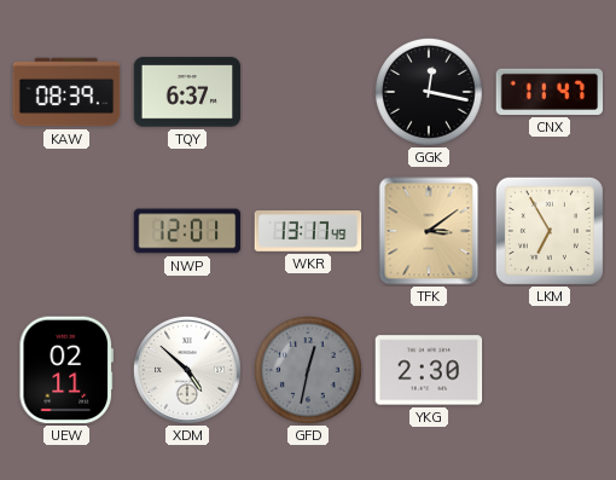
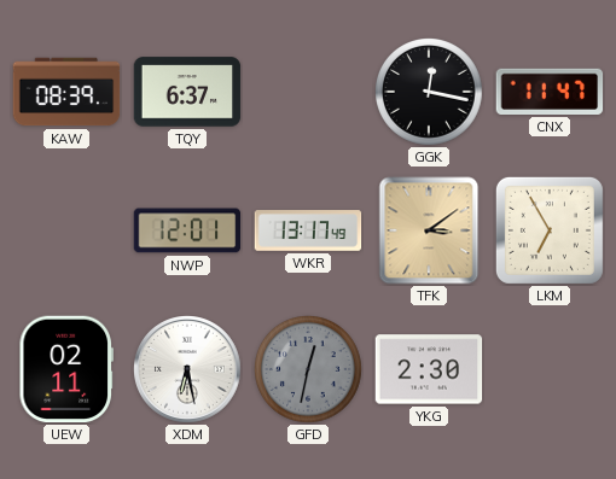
XDM: 4:52 -> 6:28
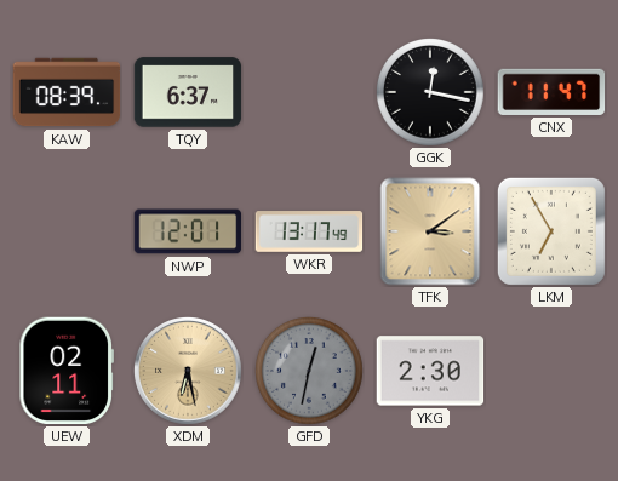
XDM dial: white -> champagne
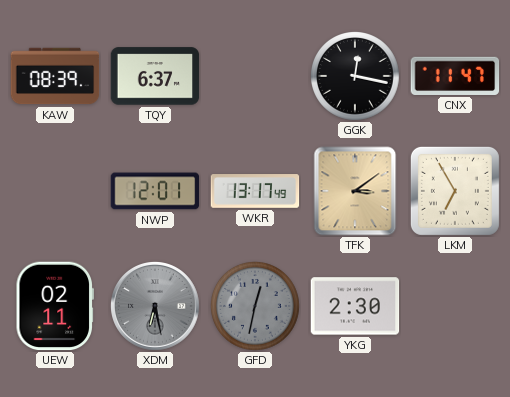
XDM dial: champagne -> grey
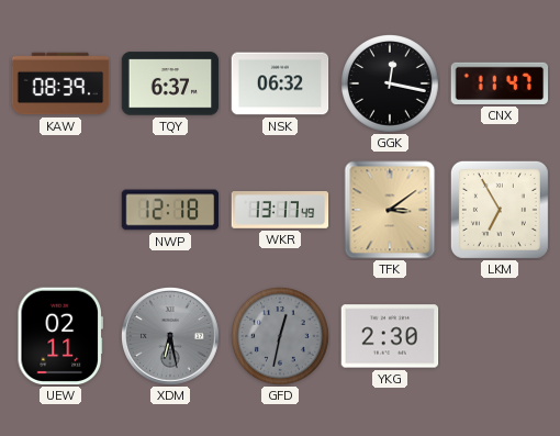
NSK: none -> 06:32
NWP: 12:01 -> 12:18
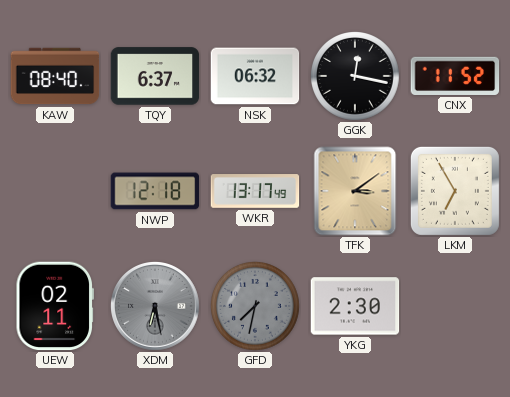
KAW: 08:39 -> 08:40
CNX: 11:47 -> 11:52
GFD: 12:32 -> 7:32
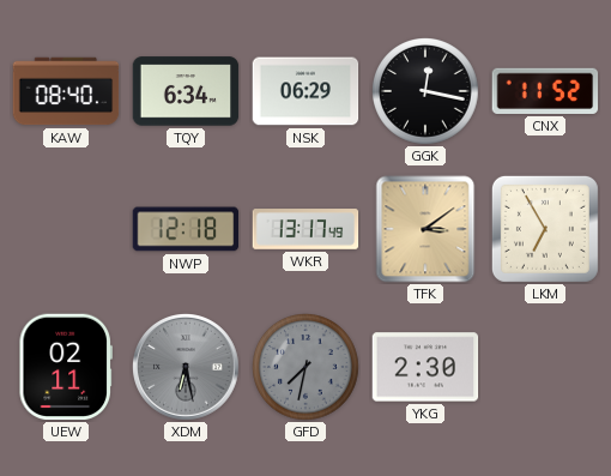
TQY: 6:37 -> 6:34
NSK: 06:32 -> 06:29
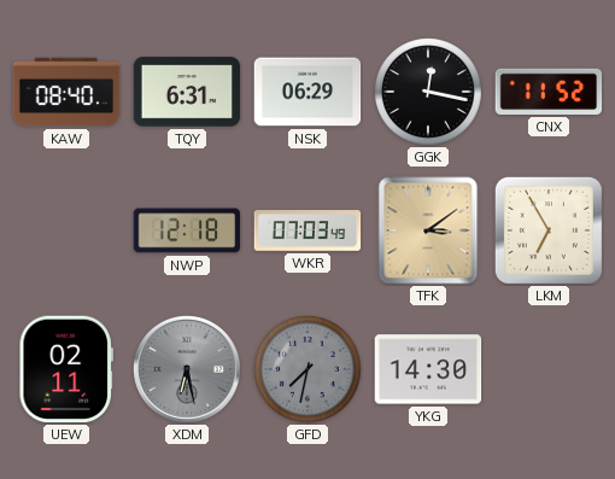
TQY: 6:34 -> 6:31
WKR: 13:17 -> 07:03
YKG: 2:30 -> 14:30
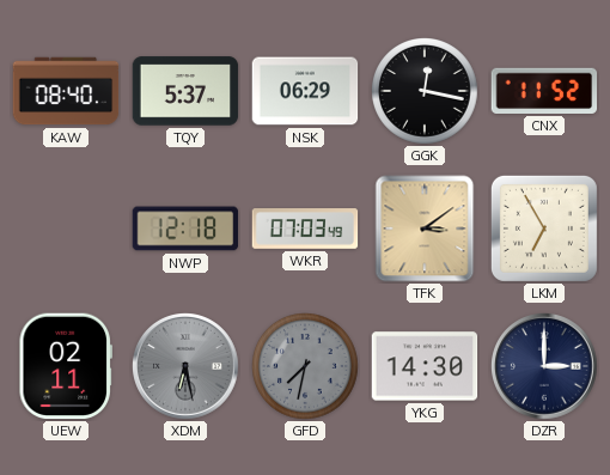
TQY: 6:31 -> 5:37
DZR: none -> 3:00
